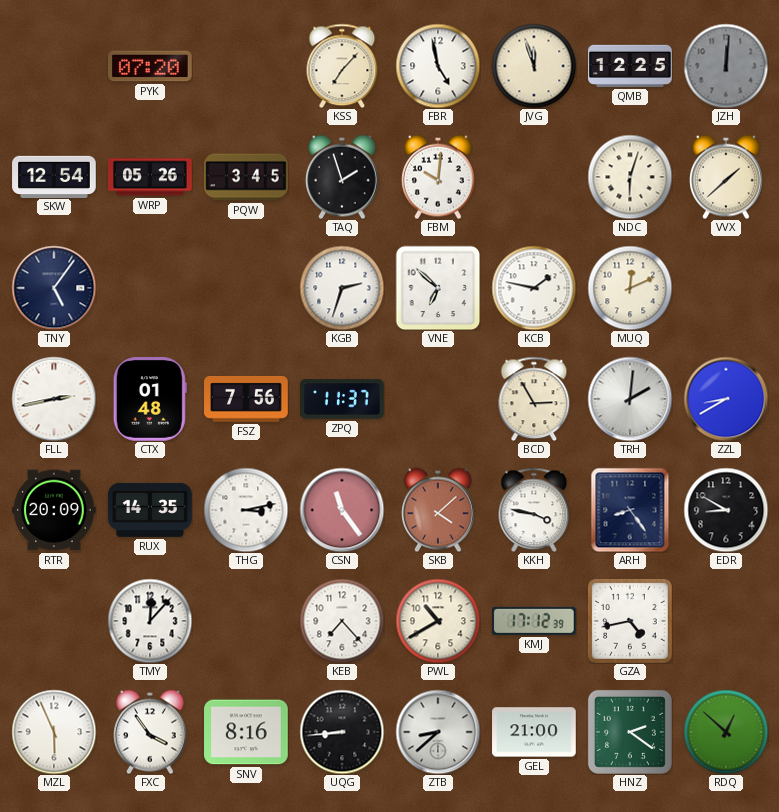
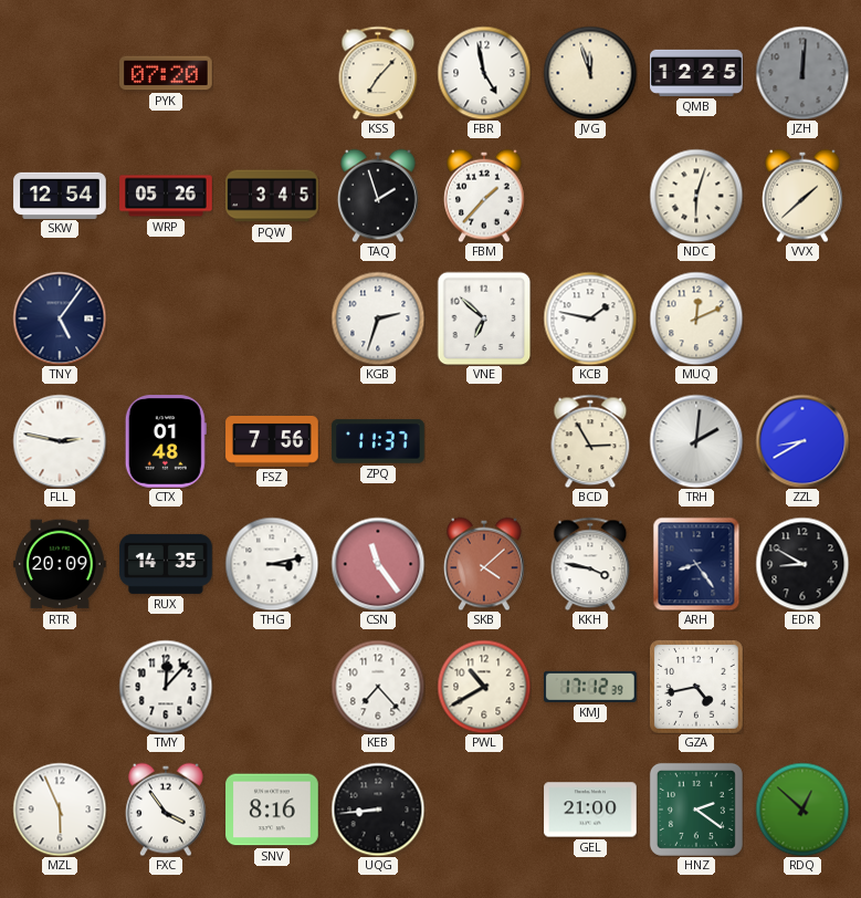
FBM: 10:01 -> 1:37
FLL: 2:43 -> 2:47
ZTB: 8:38 -> none
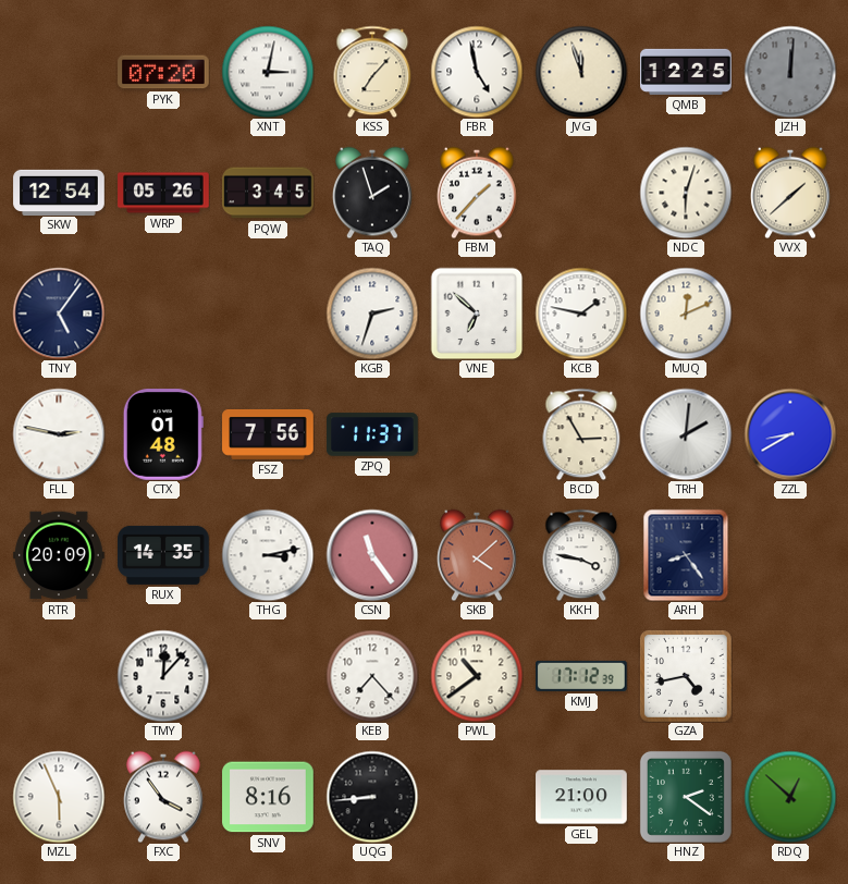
XNT: none -> 3:02
EDR: 8:50 -> none
PWL: 10:40 -> 10:39
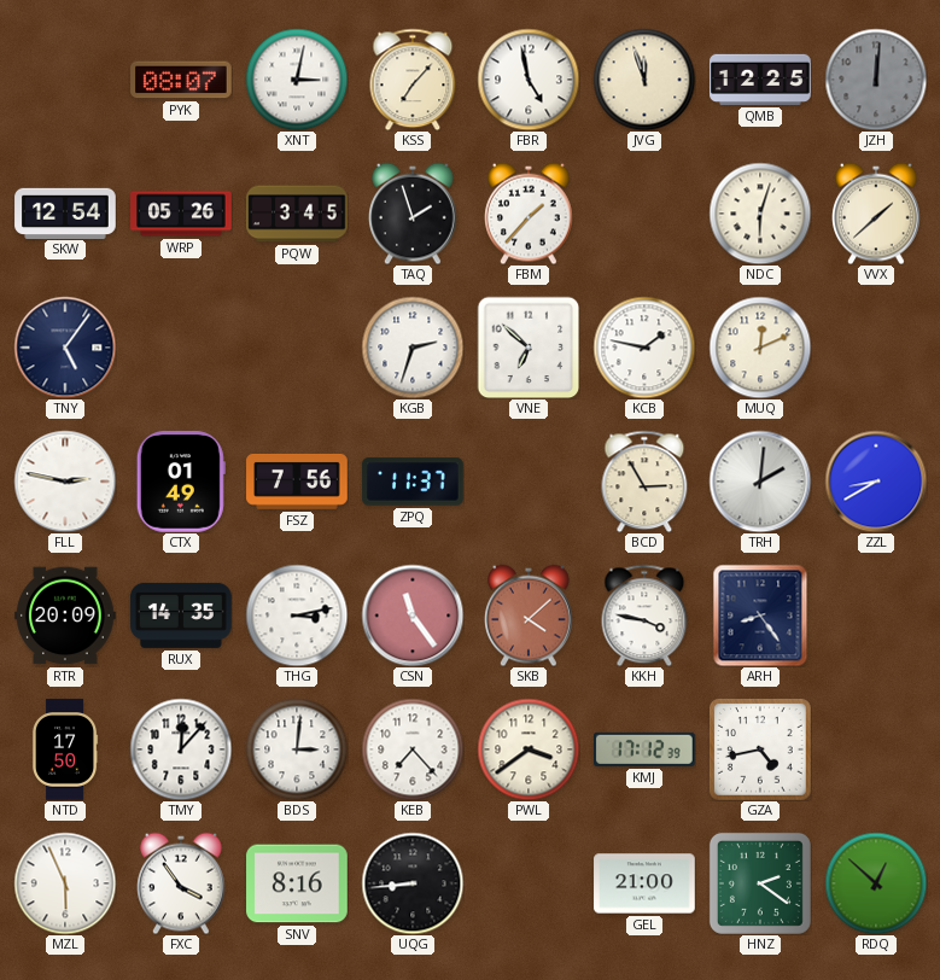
PYK: 07:20 -> 08:07
CTX: 01:48 -> 01:49
NTD: none -> 17:50
BDS: none -> 3:01
PWL: 10:39 -> 3:39
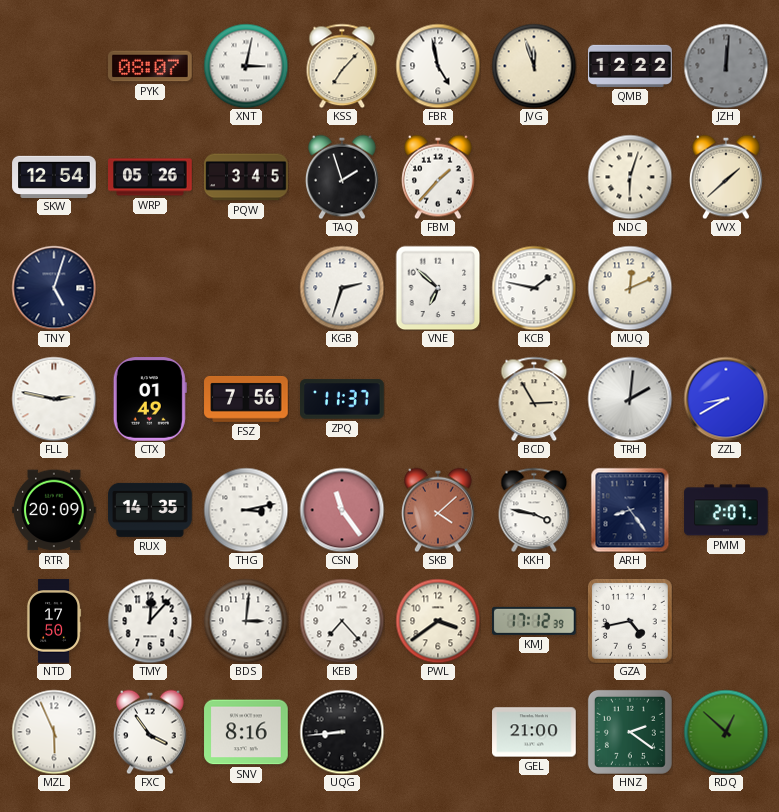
QMB: 12:25 -> 12:22
TNY: 5:06 -> 5:03
PMM: none -> 2:07
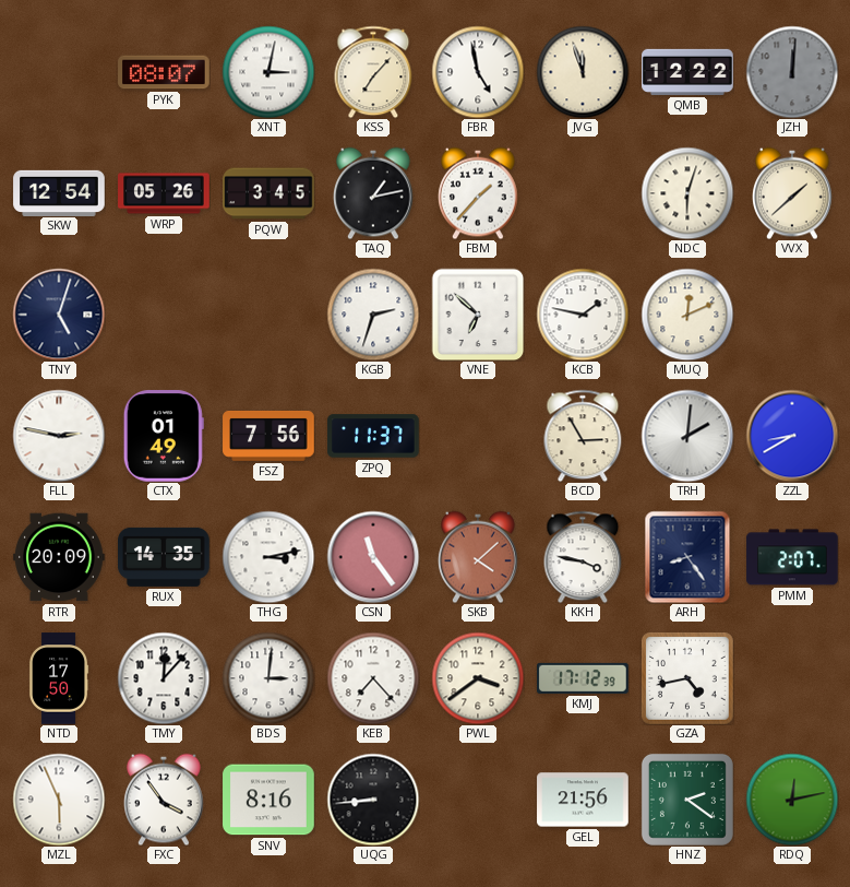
TAQ: 1:57 -> 1:13
GEL: 21:00 -> 21:56
RDQ: 12:52 -> 12:13
